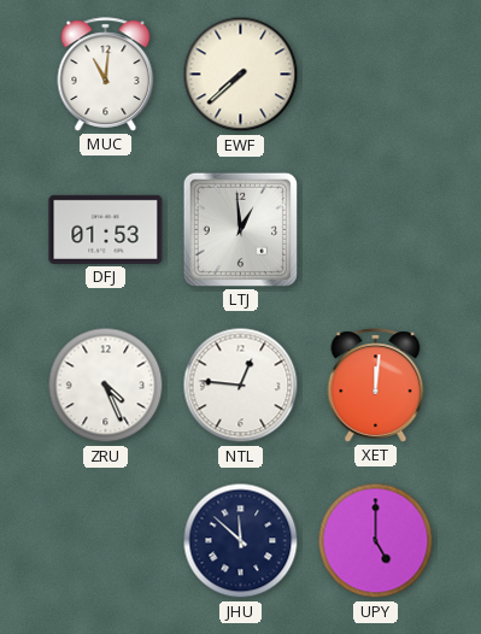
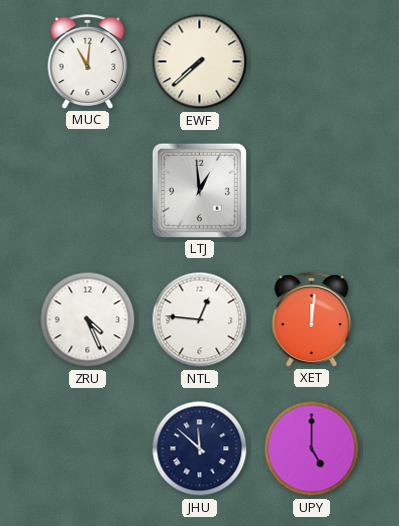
DFJ: 01:53 -> none
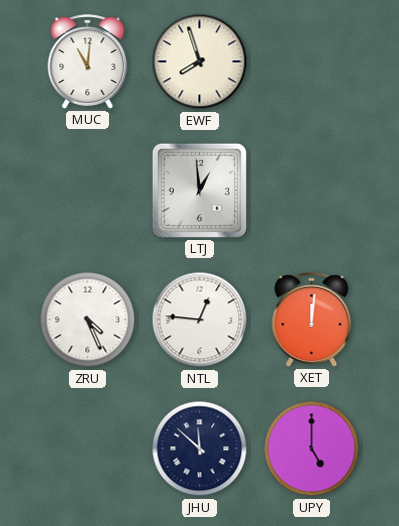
EWF: 7:38 -> 7:57
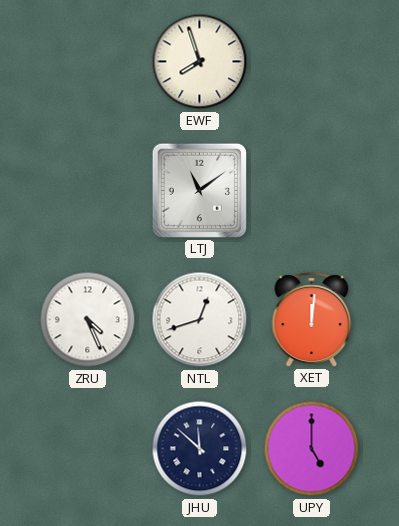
MUC: 11:01 -> none
LTJ: 12:59 -> 11:09
NTL: 12:46 -> 12:42
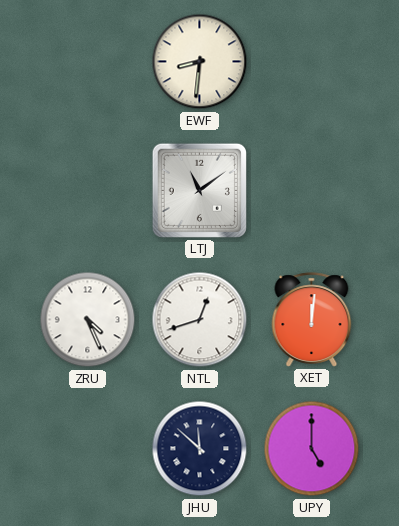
EWF: 7:57 -> 8:31
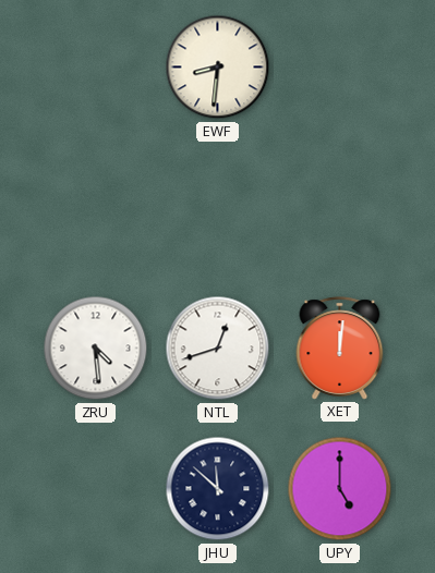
LTJ: 11:09 -> none
ZRU: 4:26 -> 4:29
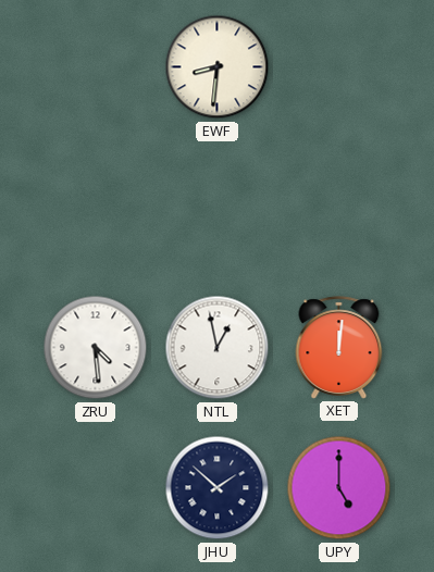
NTL: 12:42 -> 12:58
JHU: 11:52 -> 1:52
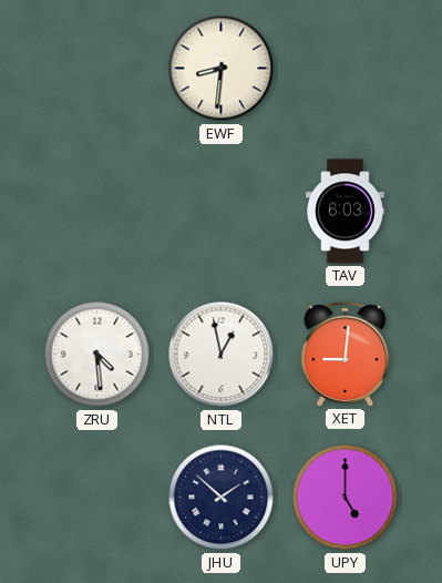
TAV: none -> 6:03
XET: 12:01 -> 9:01
